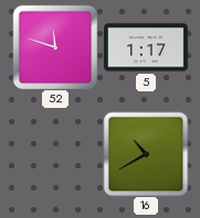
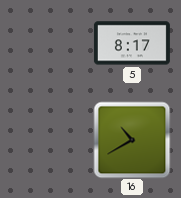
52: 11:48 -> none
5: 1:17 -> 8:17
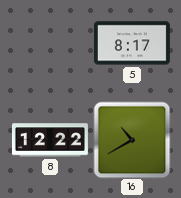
8: none -> 12:22
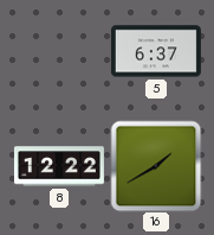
5: 8:17 -> 6:37
16: 10:40 -> 1:40
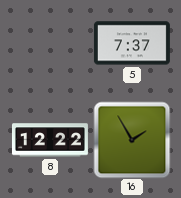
5: 6:37 -> 7:37
16: 1:40 -> 1:55
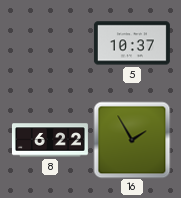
5: 7:37 -> 10:37
8: 12:22 -> 6:22
